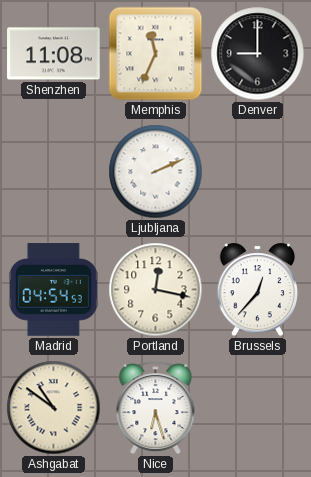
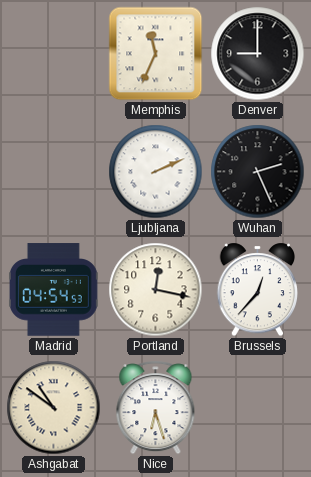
Shenzhen: 11:08 -> none
Wuhan: none -> 2:26
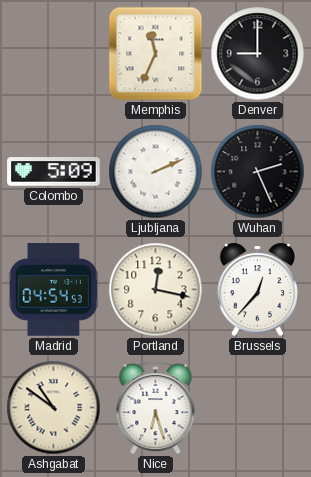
Colombo: none -> 5:09
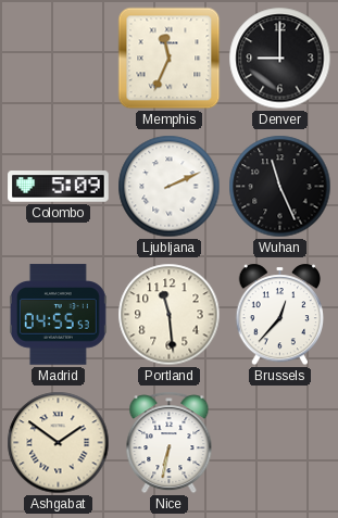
Wuhan: 2:26 -> 11:26
Madrid: 04:54 -> 04:55
Portland: 12:17 -> 11:29
Ashgabat: 10:51 -> 1:51
Nice: 6:27 -> 6:32
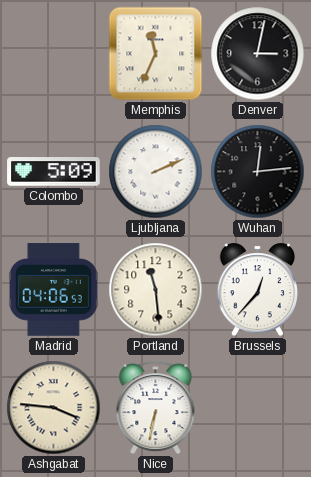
Denver: 9:00 -> 3:02
Wuhan: 11:26 -> 12:14
Madrid: 04:55 -> 04:06
Ashgabat: 1:51 -> 3:46
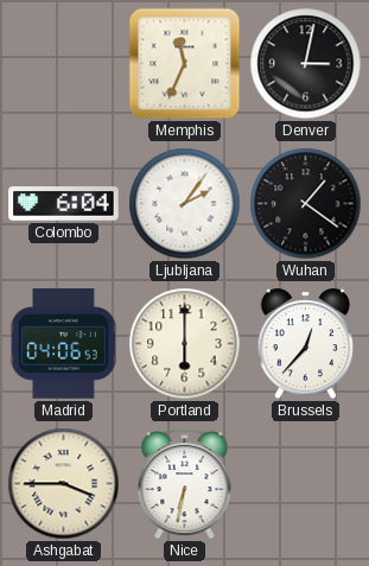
Colombo: 5:09 -> 6:04
Ljubljana: 2:11 -> 2:06
Wuhan: 12:14 -> 1:21
Portland: 11:29 -> 6:00
Ashgabat: 3:46 -> 3:45
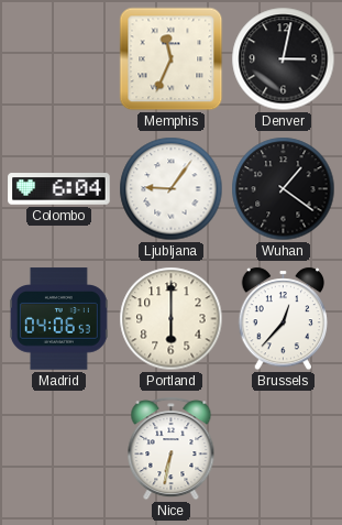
Ljubljana: 2:06 -> 9:06
Ashgabat: 3:45 -> none
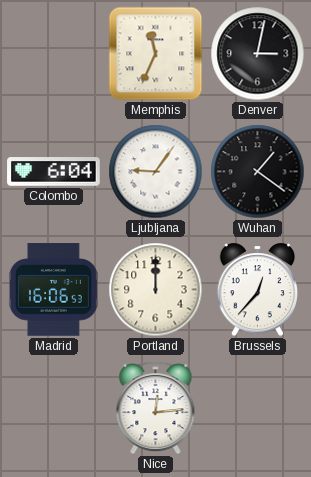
Madrid: 04:06 -> 16:06
Portland: 6:00 -> 12:00
Nice: 6:32 -> 12:14
